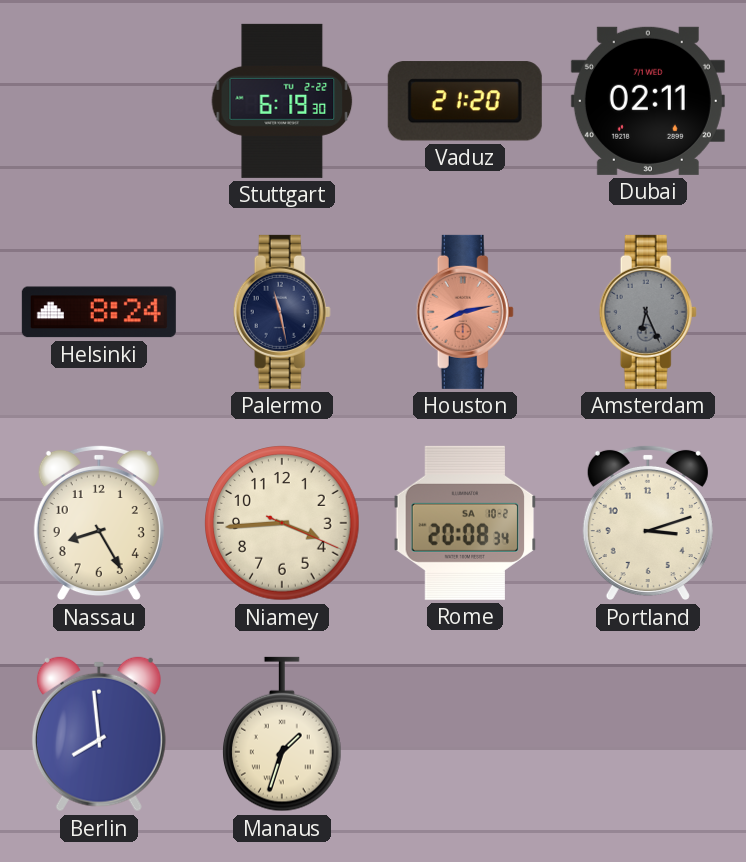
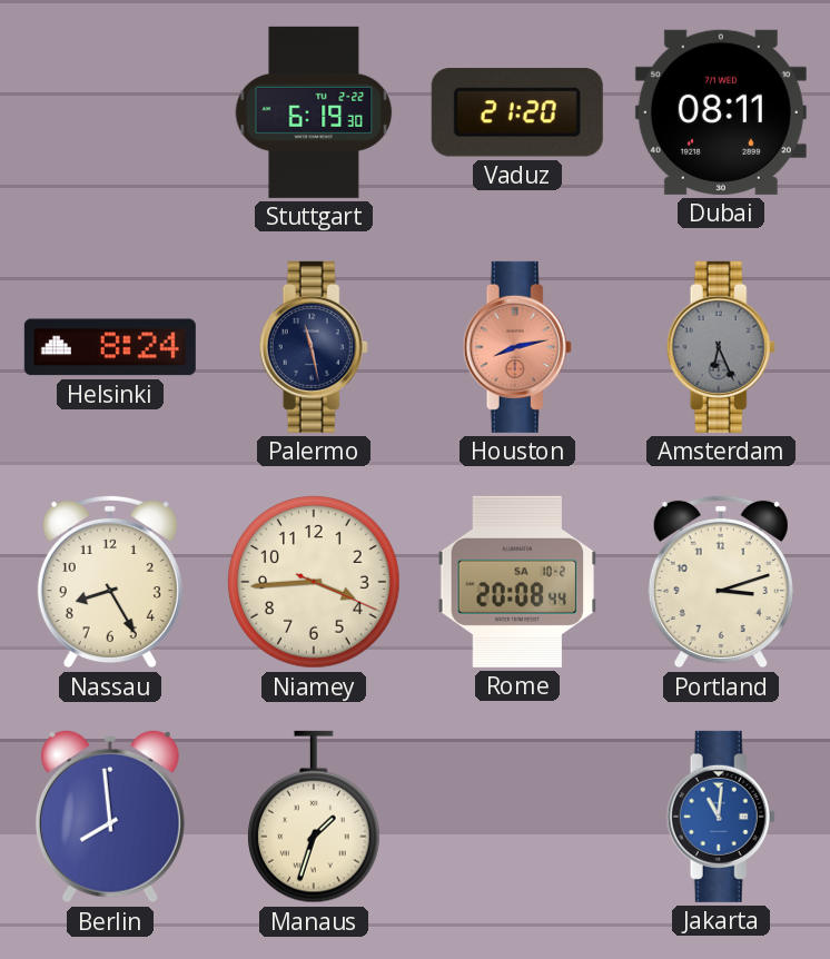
Dubai: 02:11 -> 08:11
Rome: 20:08:34 -> 20:08:44
Jakarta: none -> 11:01
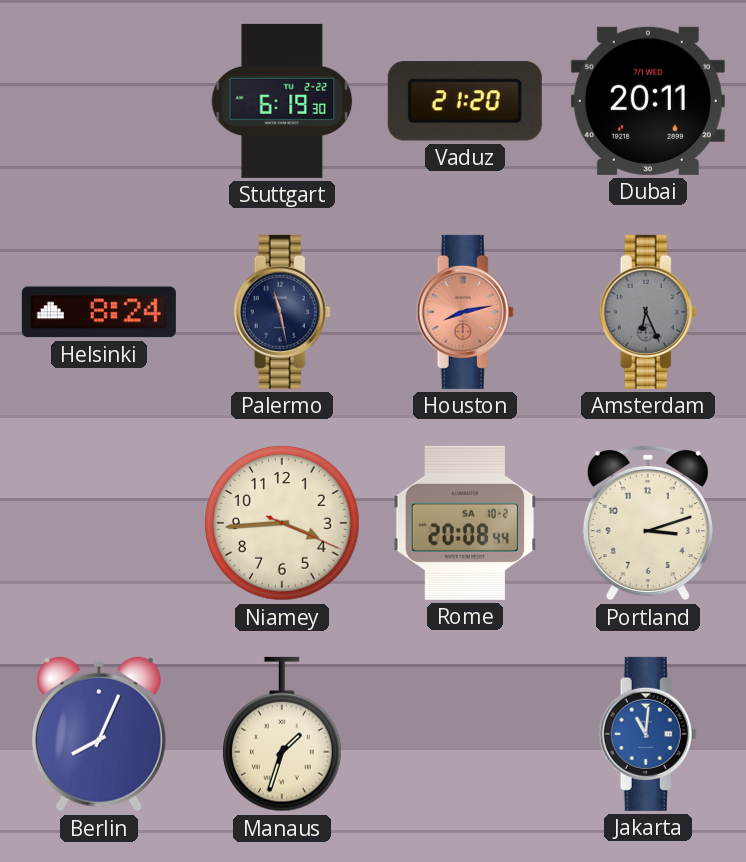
Dubai: 08:11 -> 20:11
Nassau: 8:25 -> none
Berlin: 7:59 -> 8:04
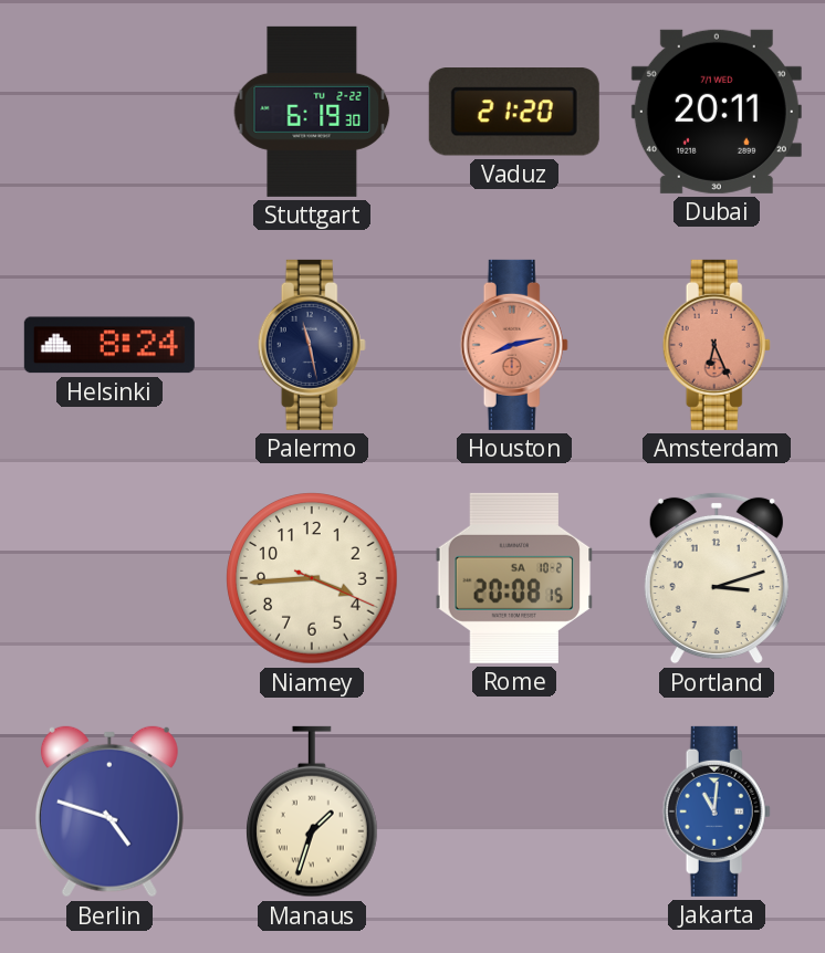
Amsterdam dial: grey -> salmon
Rome: 20:08:44 -> 20:08:15
Berlin: 8:04 -> 4:48
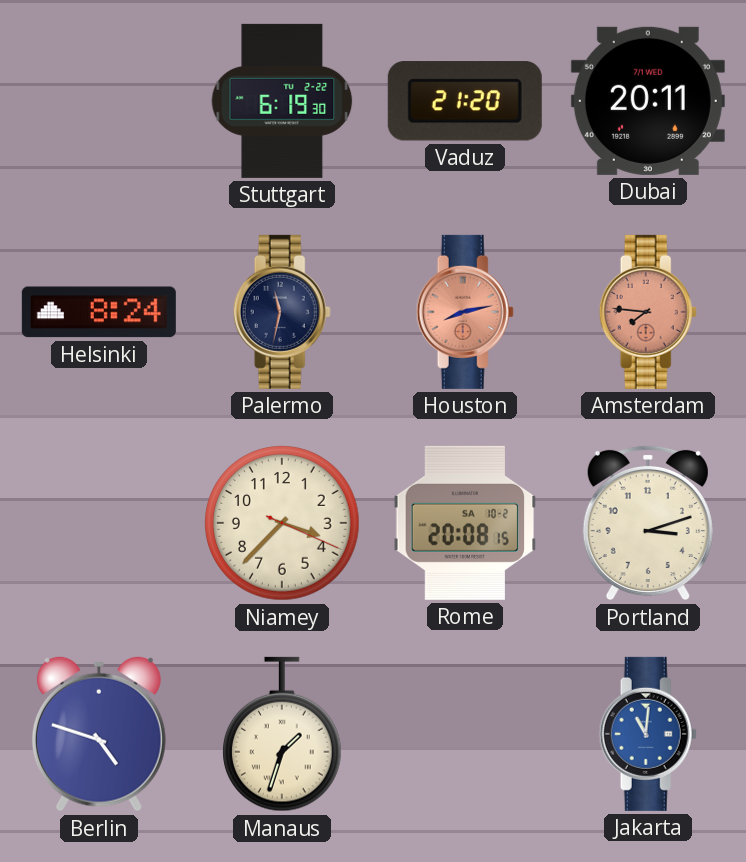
Palermo: 11:28 -> 11:32
Amsterdam: 6:26 -> 7:46
Niamey: 3:44 -> 3:37
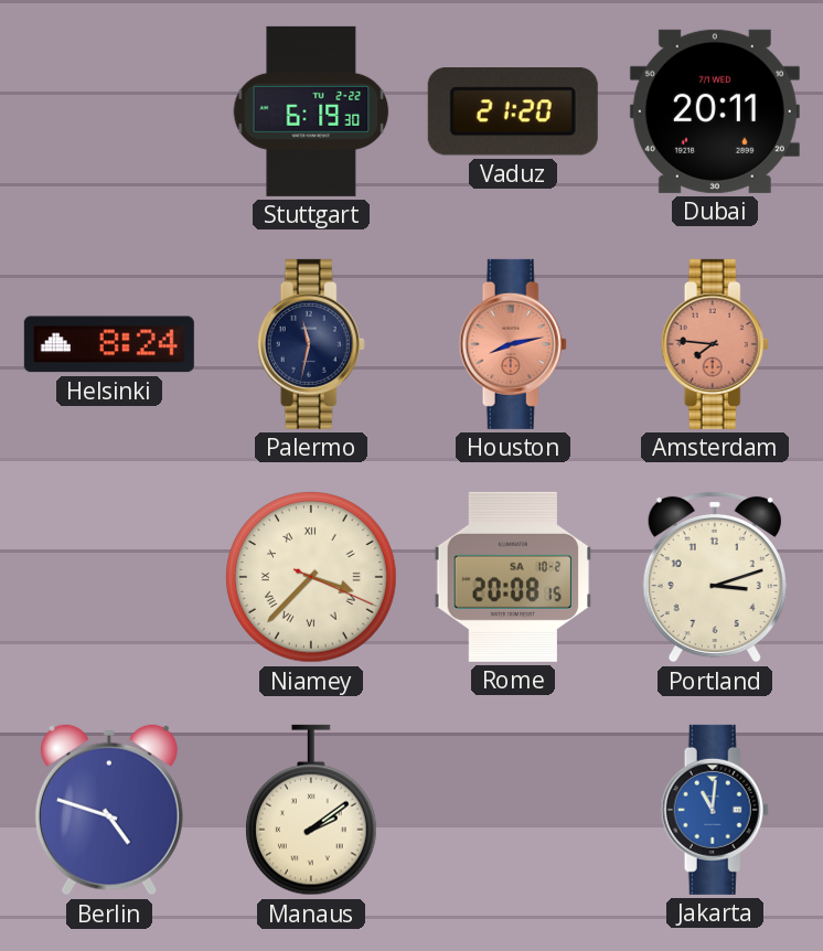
Niamey numerals: Arabic -> Roman
Manaus: 1:33 -> 2:09
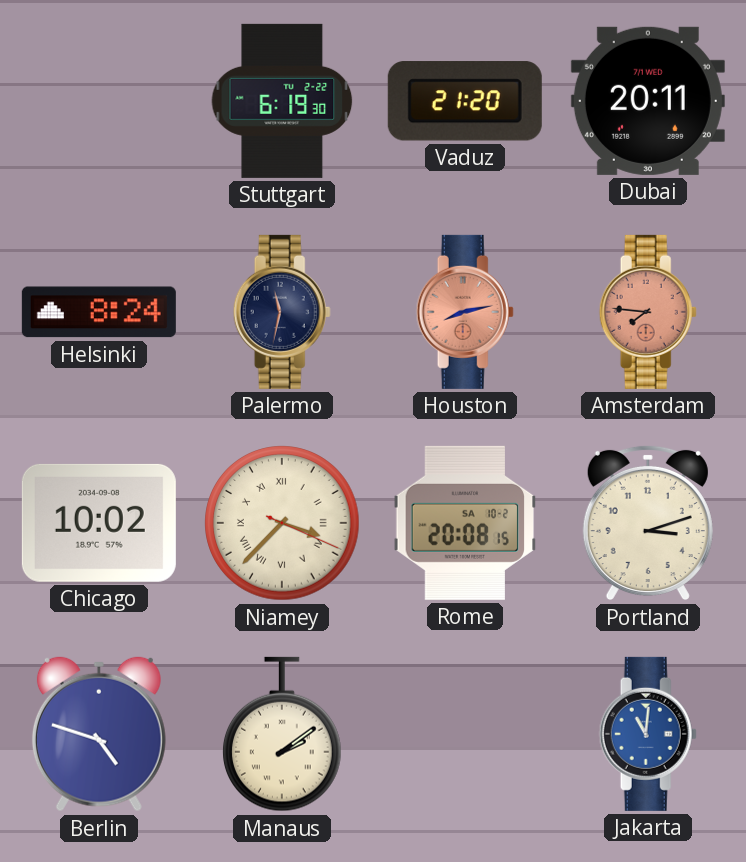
Chicago: none -> 10:02
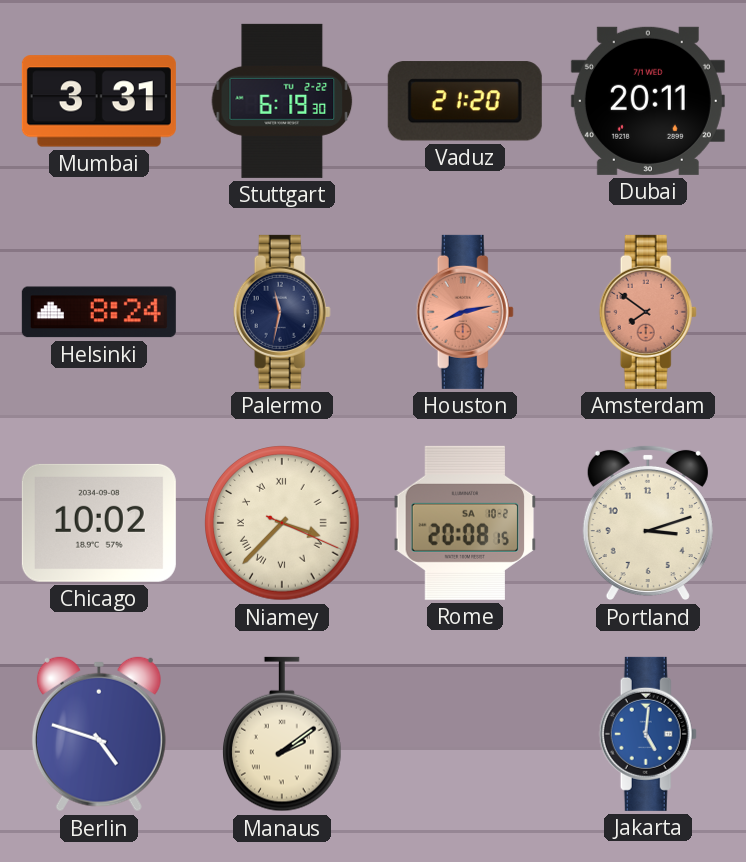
Mumbai: none -> 3:31
Amsterdam: 7:46 -> 7:51
Jakarta: 11:01 -> 5:01
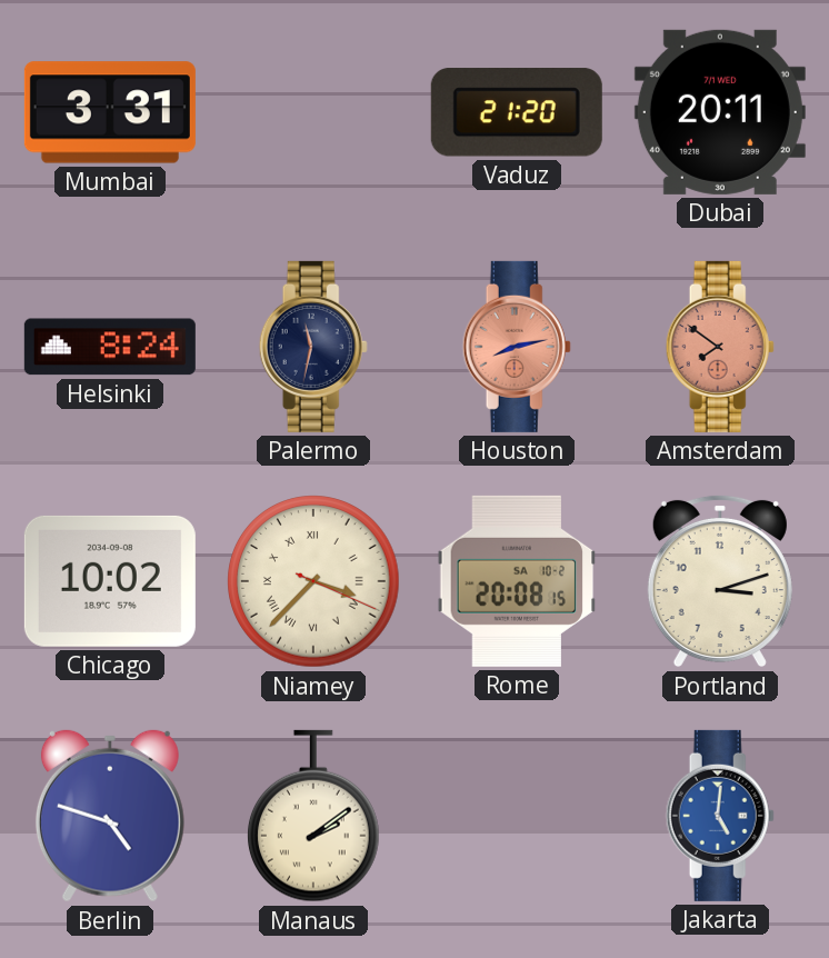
Stuttgart: 6:19 -> none
